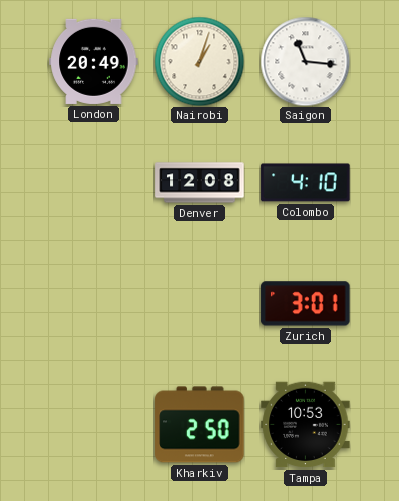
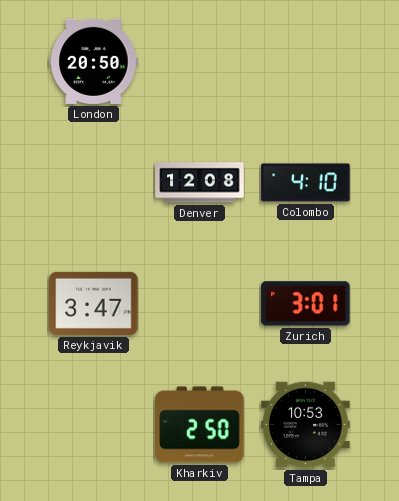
London: 20:49 -> 20:50
Nairobi: 1:03 -> none
Saigon: 11:16 -> none
Reykjavik: none -> 3:47
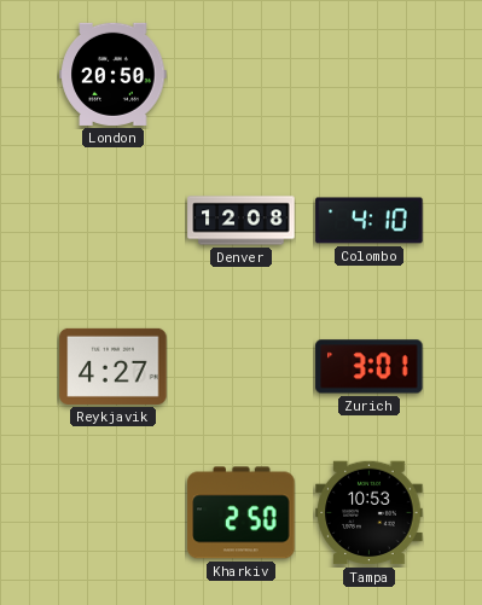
Reykjavik: 3:47 -> 4:27
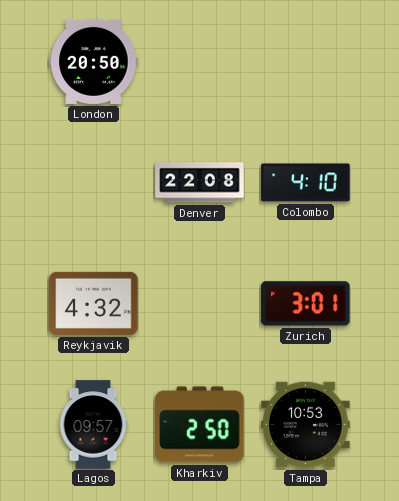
Denver: 12:08 -> 22:08
Reykjavik: 4:27 -> 4:32
Lagos: none -> 09:57
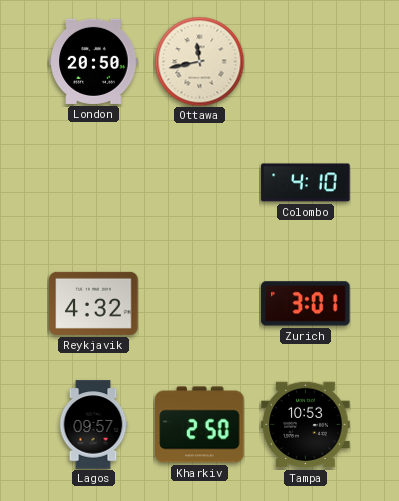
Ottawa: none -> 11:43
Denver: 22:08 -> none
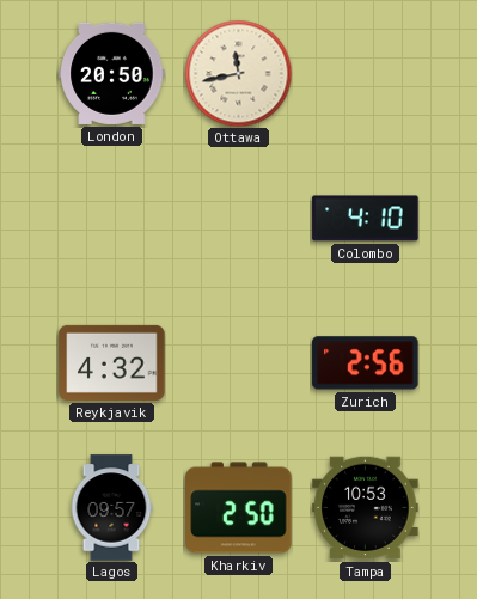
Zurich: 3:01 -> 2:56
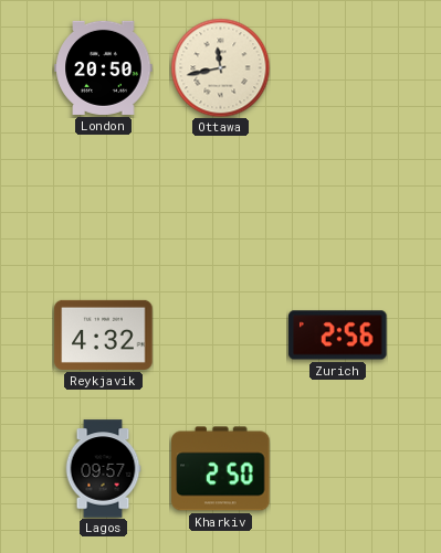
Colombo: 4:10 -> none
Tampa: 10:53 -> none
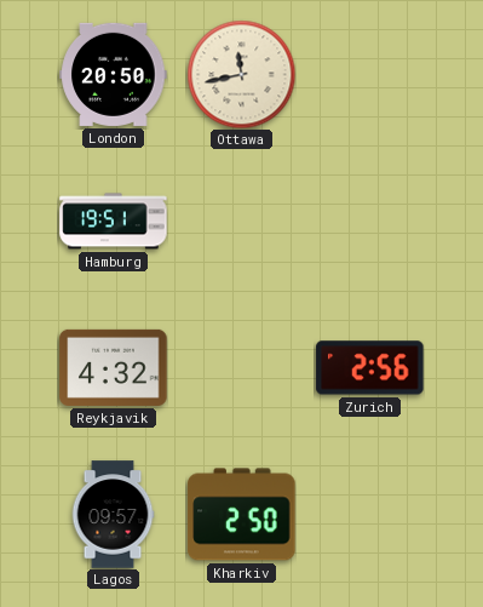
Hamburg: none -> 19:51
